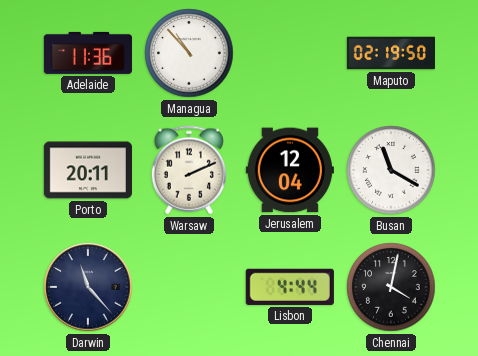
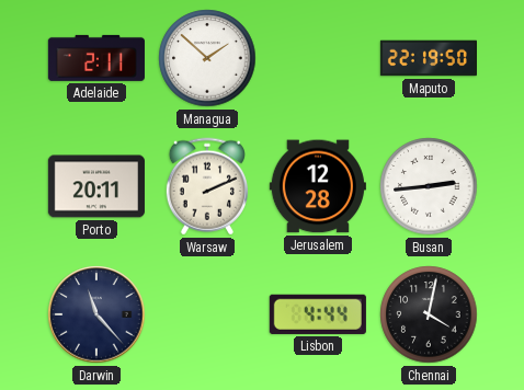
Adelaide: 11:36 -> 2:11
Managua: 10:53 -> 1:52
Maputo: 02:19 -> 22:19
Jerusalem: 12:04 -> 12:28
Busan: 11:20 -> 2:44
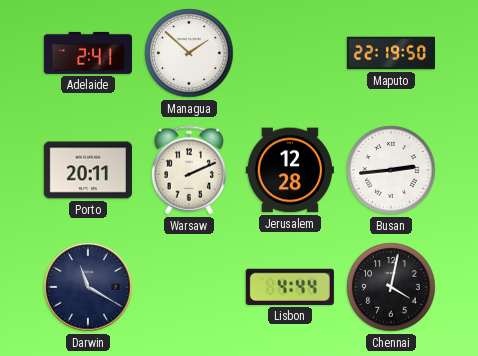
Adelaide: 2:11 -> 2:41
Darwin: 11:23 -> 11:20
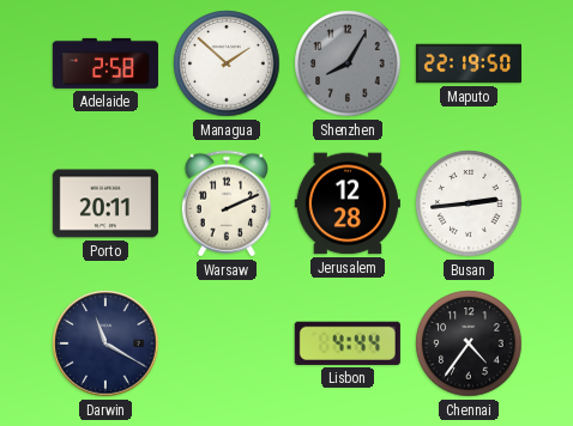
Adelaide: 2:41 -> 2:58
Shenzhen: none -> 8:05
Chennai: 4:02 -> 4:36
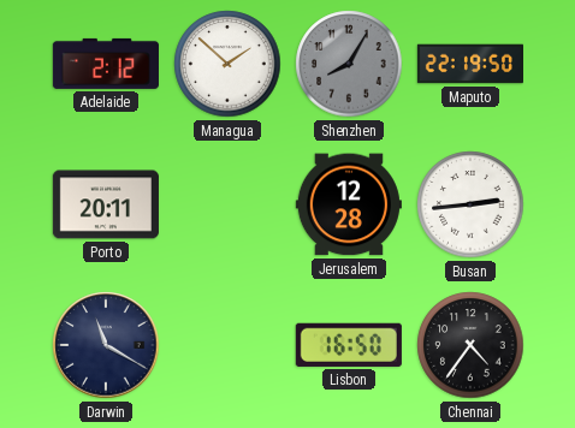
Adelaide: 2:58 -> 2:12
Warsaw: 2:11 -> none
Lisbon: 4:44 -> 16:50
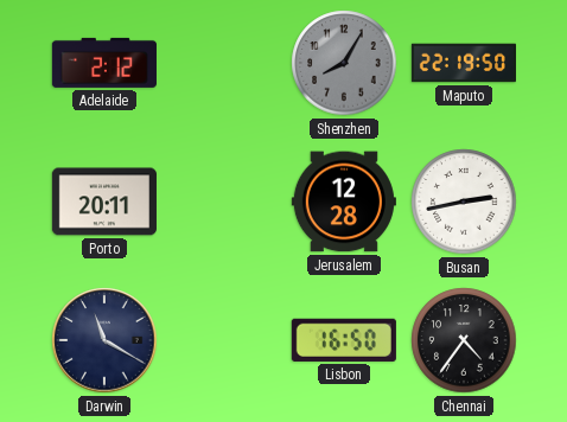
Managua: 1:52 -> none
Busan: 2:44 -> 2:43
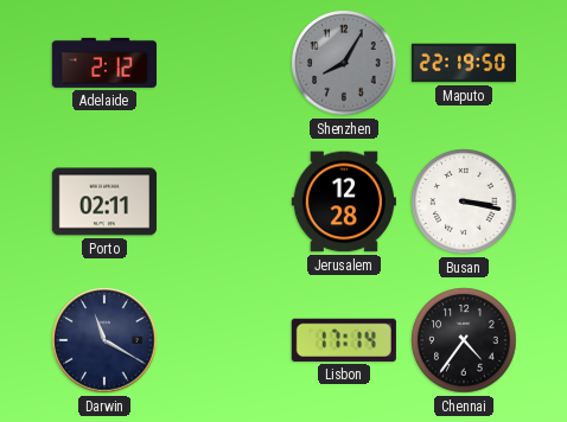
Porto: 20:11 -> 02:11
Busan: 2:43 -> 3:17
Lisbon: 16:50 -> 17:14
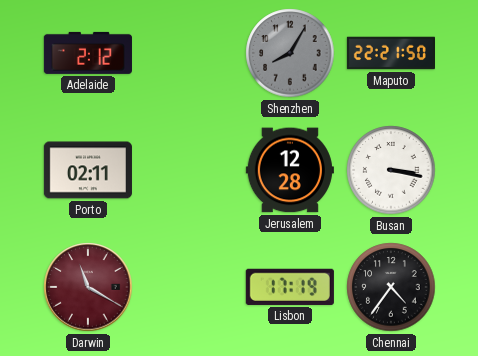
Maputo: 22:19 -> 22:21
Darwin dial: navy -> burgundy
Lisbon: 17:14 -> 17:19
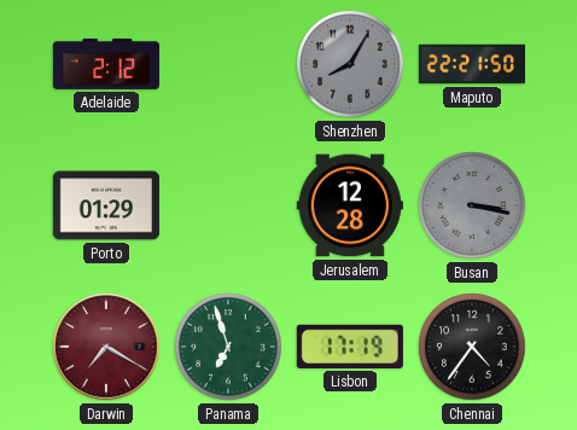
Porto: 02:11 -> 01:29
Busan dial: white -> grey
Darwin: 11:20 -> 7:20
Panama: none -> 6:57
